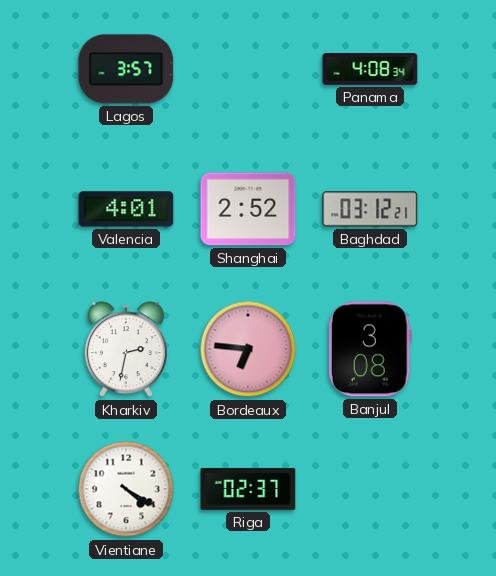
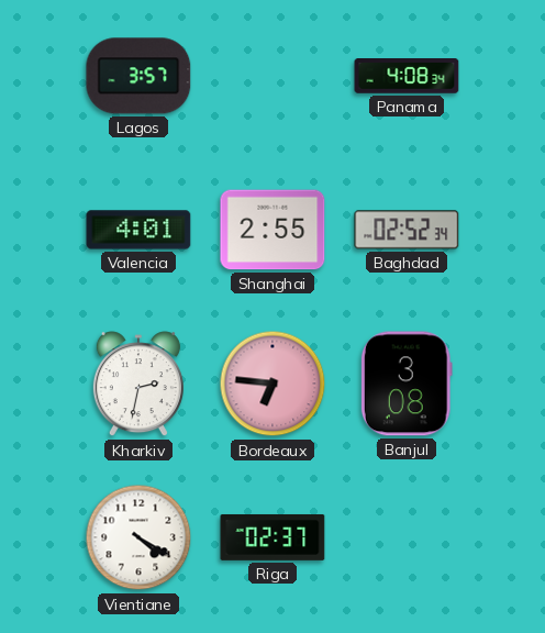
Shanghai: 2:52 -> 2:55
Baghdad: 03:12 -> 02:52
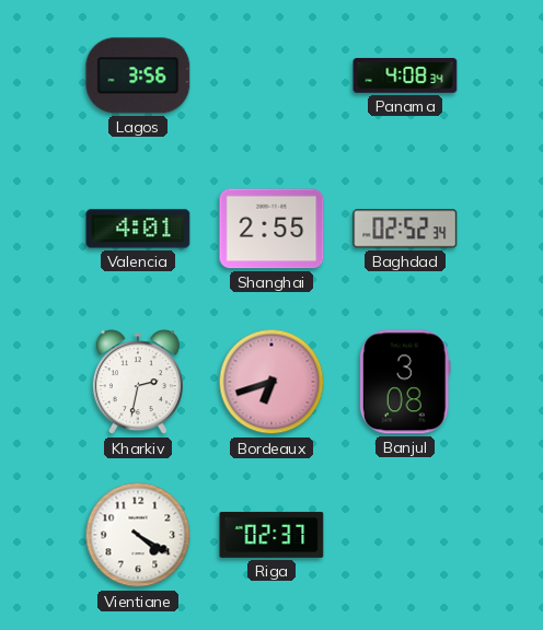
Lagos: 3:57 -> 3:56
Bordeaux: 6:46 -> 6:42
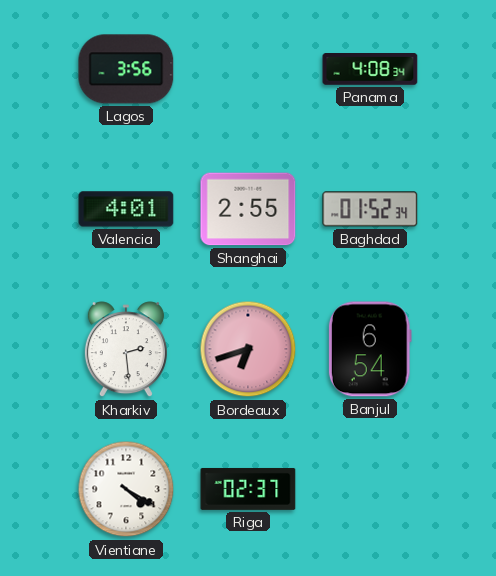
Baghdad: 02:52 -> 01:52
Kharkiv: 2:32 -> 2:29
Banjul: 3:08 -> 6:54
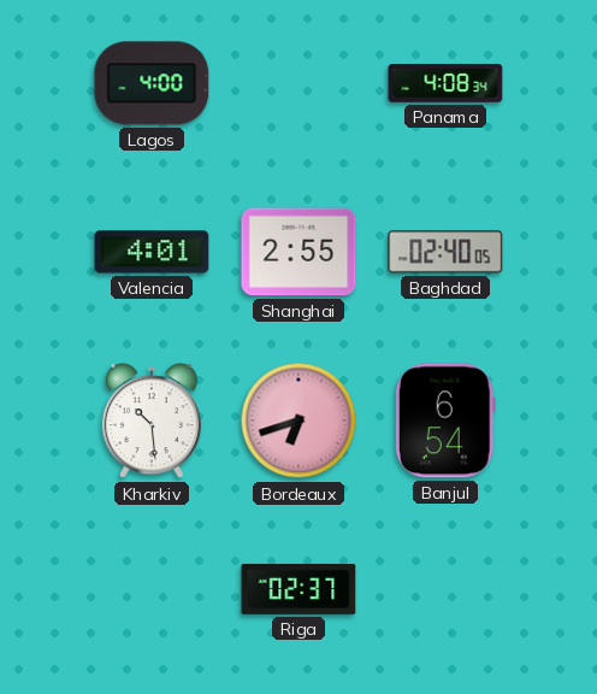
Lagos: 3:56 -> 4:00
Baghdad: 01:52 -> 02:40
Kharkiv: 2:29 -> 10:29
Vientiane: 4:20 -> none
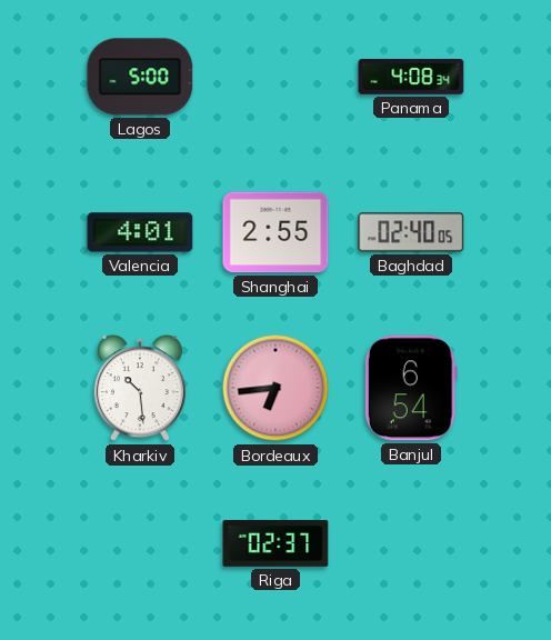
Lagos: 4:00 -> 5:00
Bordeaux: 6:42 -> 6:44
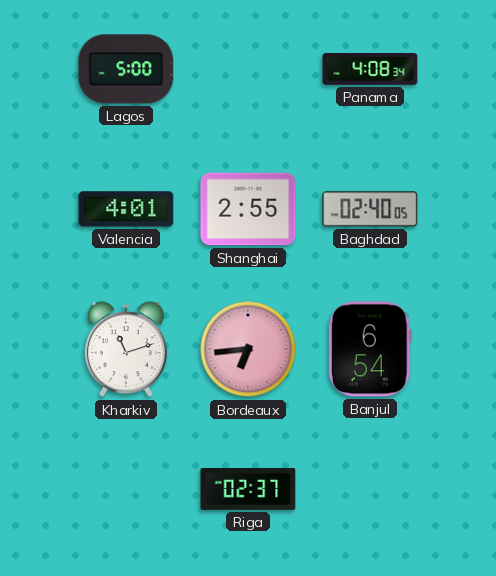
Kharkiv: 10:29 -> 11:12
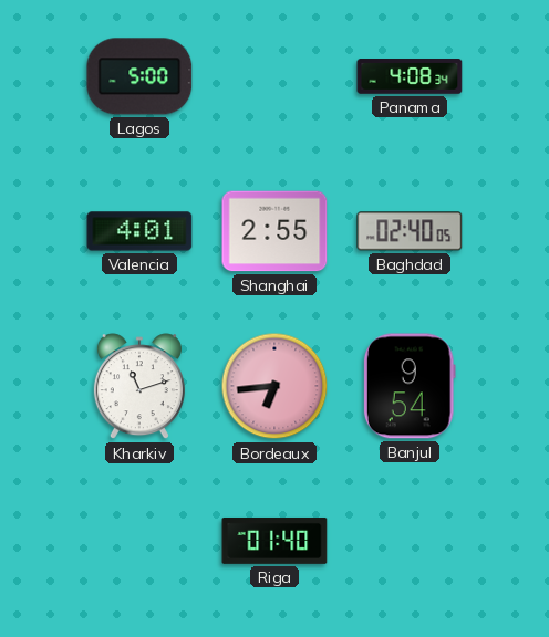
Banjul: 6:54 -> 9:54
Riga: 02:37 -> 01:40
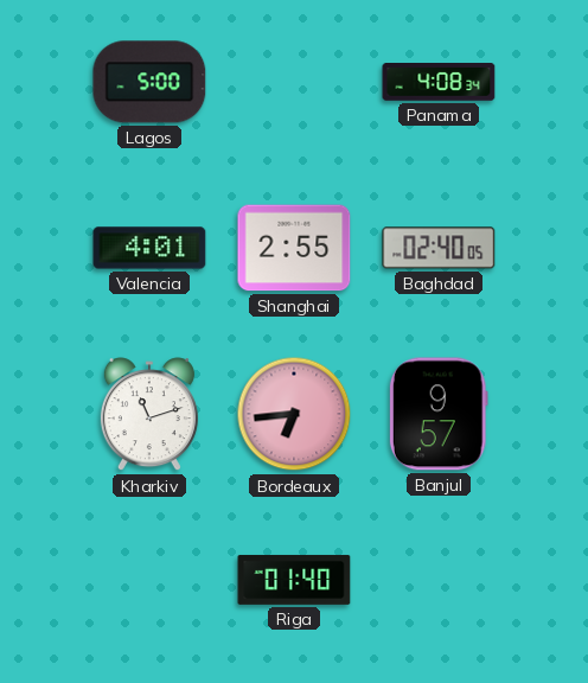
Banjul: 9:54 -> 9:57
